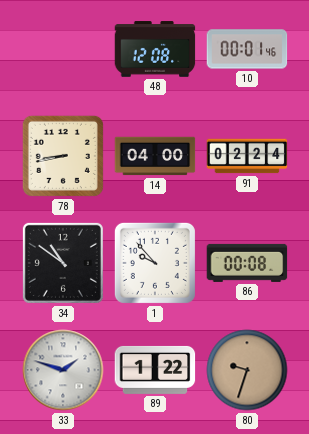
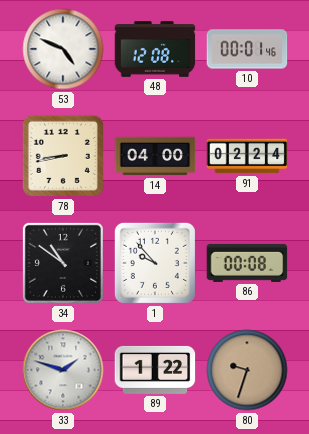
53: none -> 4:49
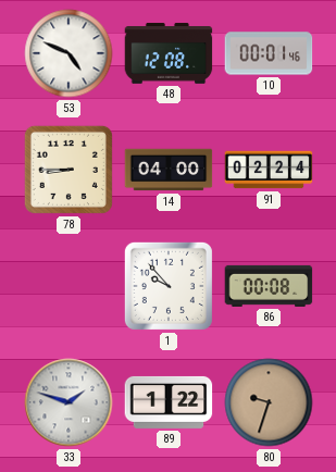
78: 8:43 -> 8:45
34: 10:51 -> none
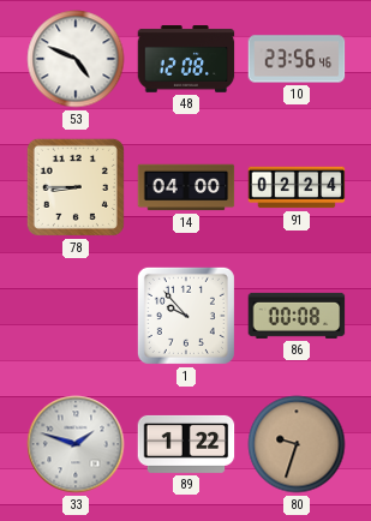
10: 00:01 -> 23:56
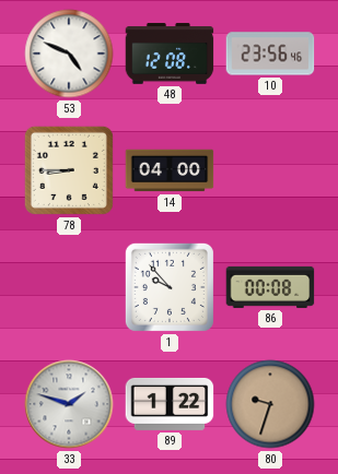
91: 02:24 -> none
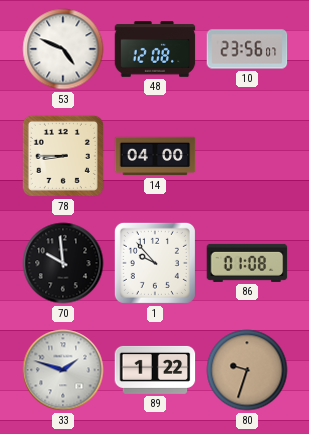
10: 23:56:46 -> 23:56:07
70: none -> 9:59
86: 00:08 -> 01:08
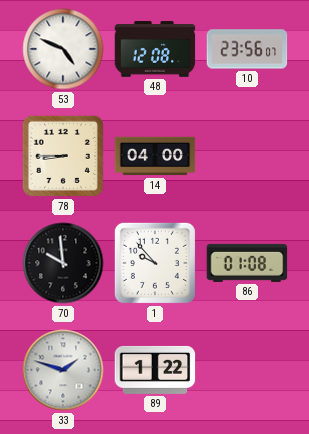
80: 9:33 -> none
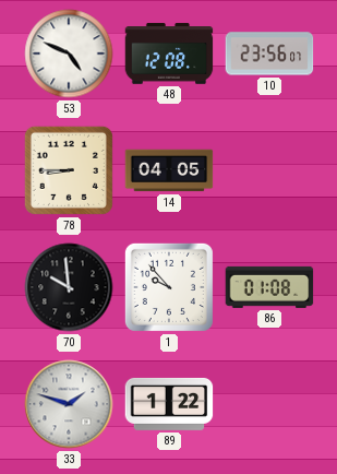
14: 04:00 -> 04:05
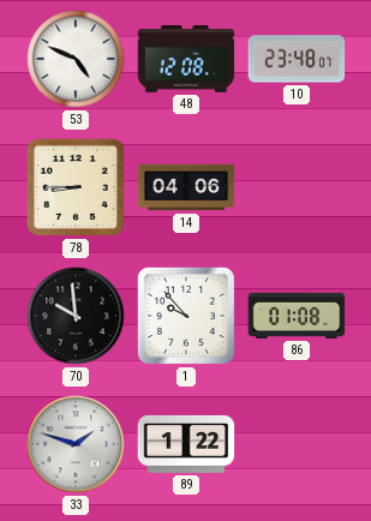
10: 23:56 -> 23:48
14: 04:05 -> 04:06
